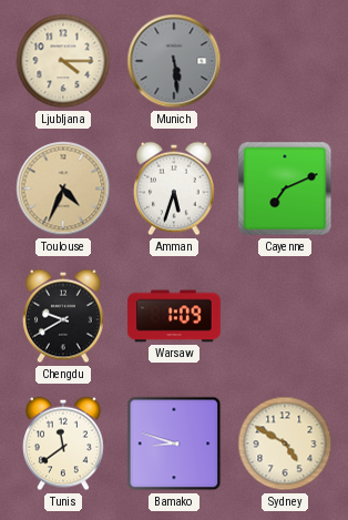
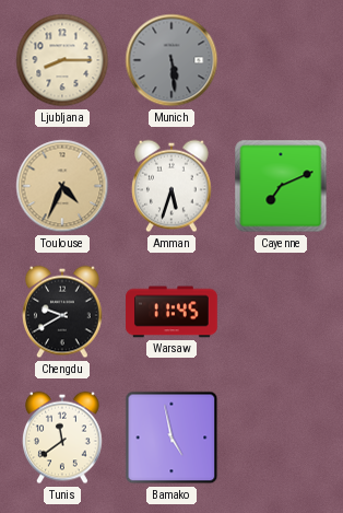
Ljubljana: 4:15 -> 8:15
Warsaw: 1:09 -> 11:45
Bamako: 8:48 -> 4:58
Sydney: 4:50 -> none
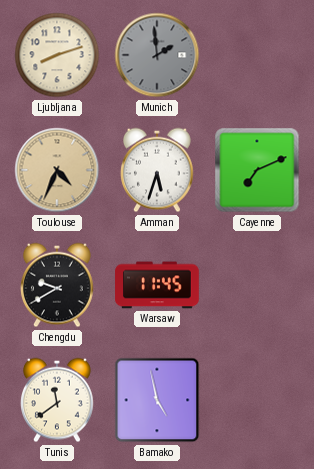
Ljubljana: 8:15 -> 8:12
Munich: 5:29 -> 1:59
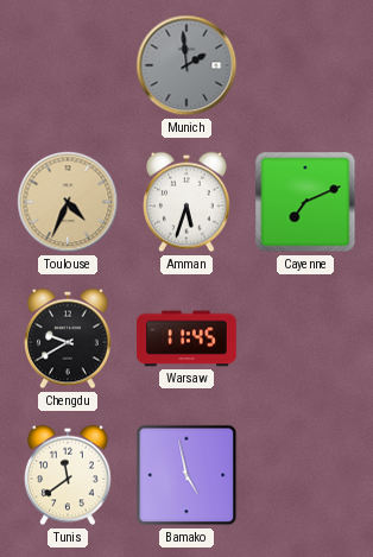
Ljubljana: 8:12 -> none
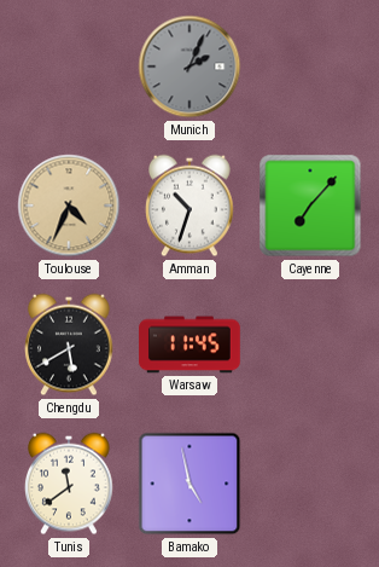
Munich: 1:59 -> 2:04
Amman: 5:33 -> 10:33
Cayenne: 7:11 -> 7:07
Chengdu: 9:40 -> 5:40
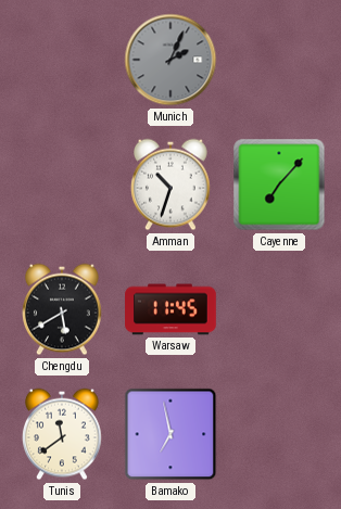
Toulouse: 4:34 -> none
Bamako: 4:58 -> 6:58
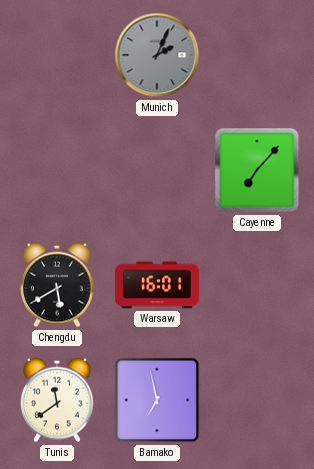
Amman: 10:33 -> none
Warsaw: 11:45 -> 16:01
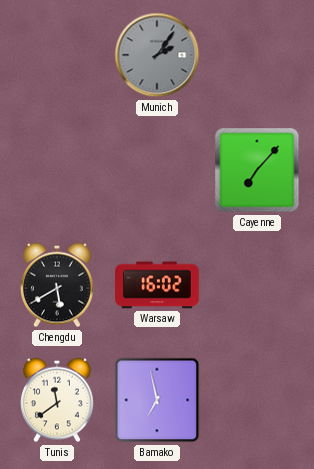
Munich: 2:04 -> 2:06
Warsaw: 16:01 -> 16:02
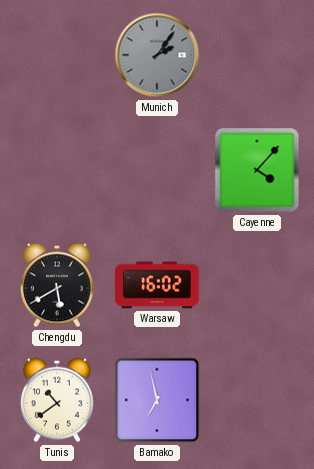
Cayenne: 7:07 -> 4:07
Tunis: 11:39 -> 10:39
